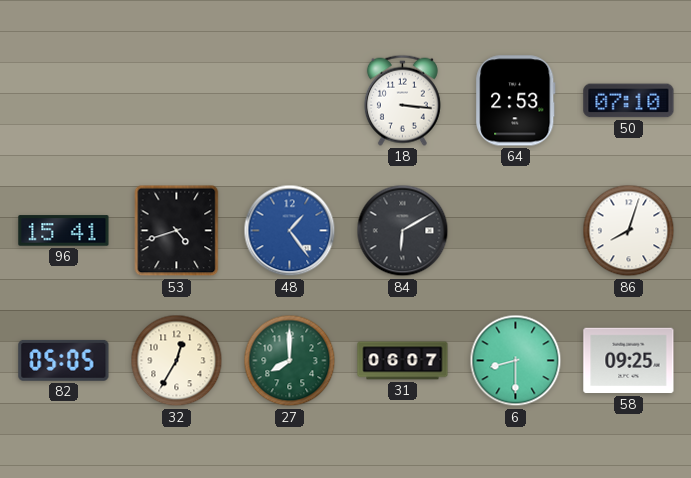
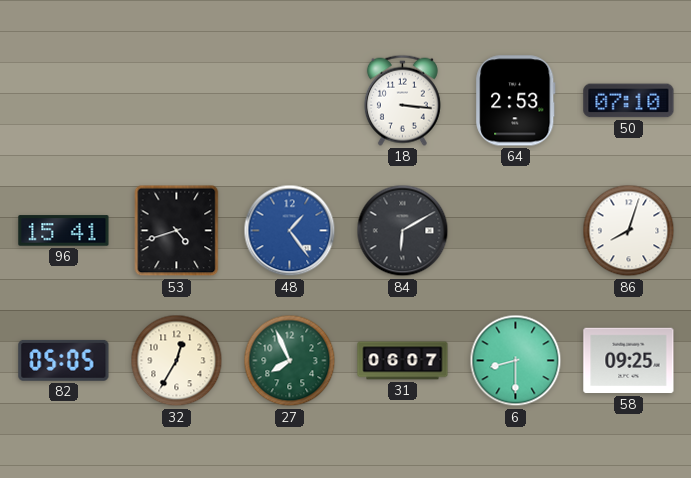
27: 8:00 -> 7:56
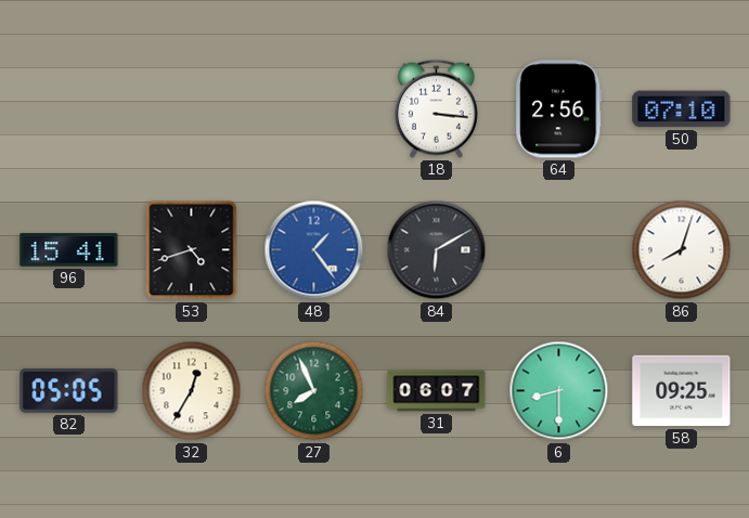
64: 2:53 -> 2:56
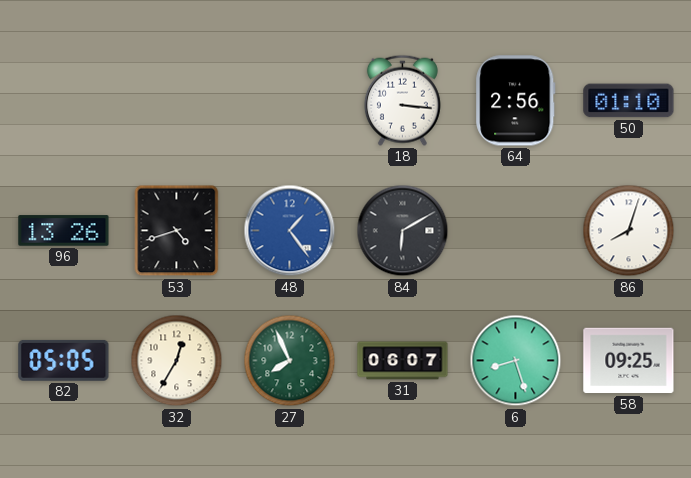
50: 07:10 -> 01:10
96: 15:41 -> 13:26
6: 8:30 -> 8:27
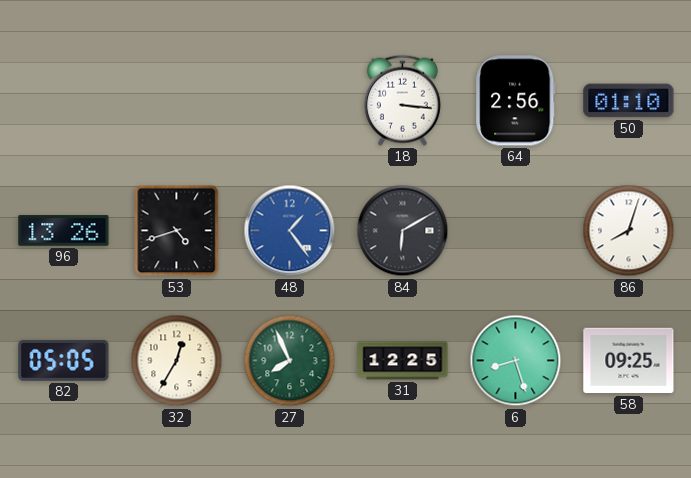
31: 06:07 -> 12:25
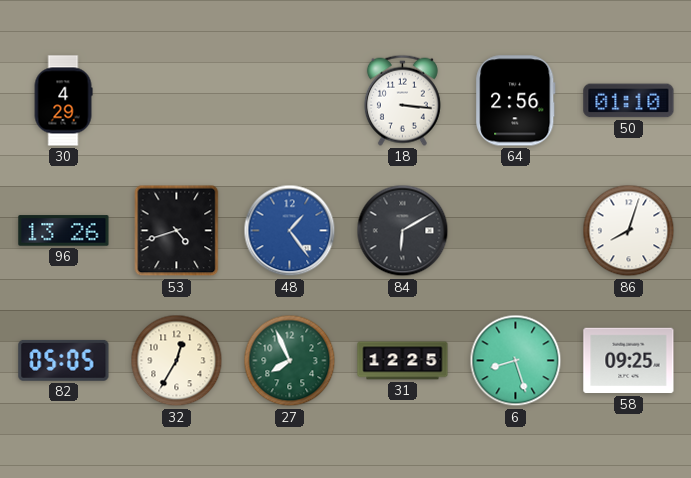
30: none -> 4:29
